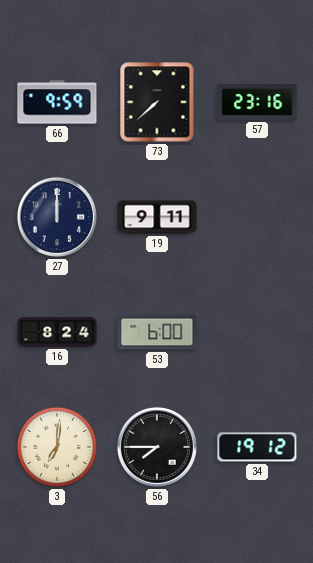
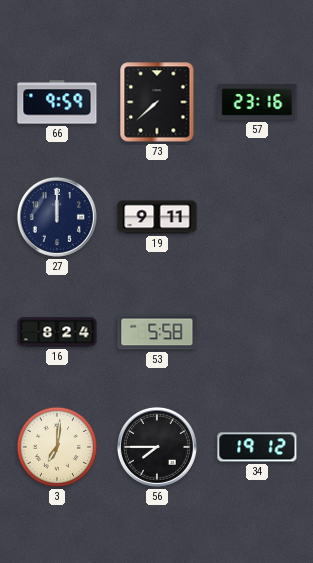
53: 6:00 -> 5:58
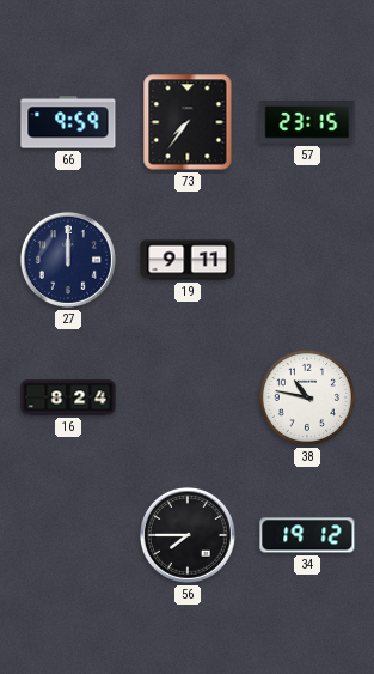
73: 7:38 -> 7:36
57: 23:16 -> 23:15
53: 5:58 -> none
38: none -> 10:47
3: 7:01 -> none
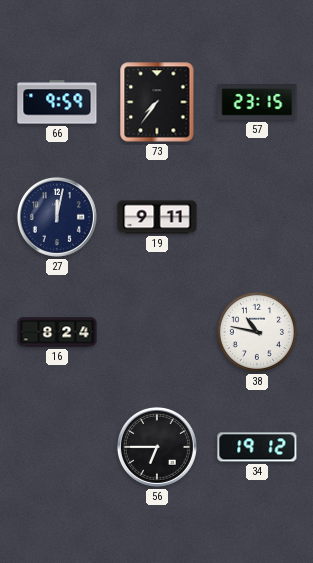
27: 12:00 -> 12:02
56: 7:45 -> 6:45
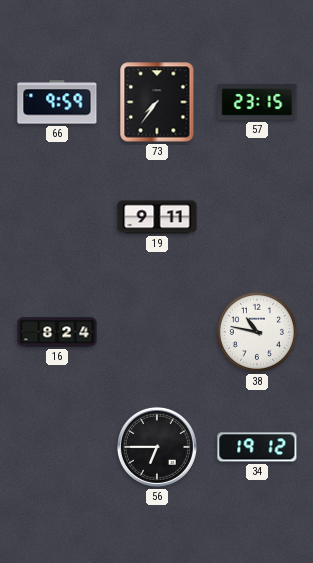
27: 12:02 -> none
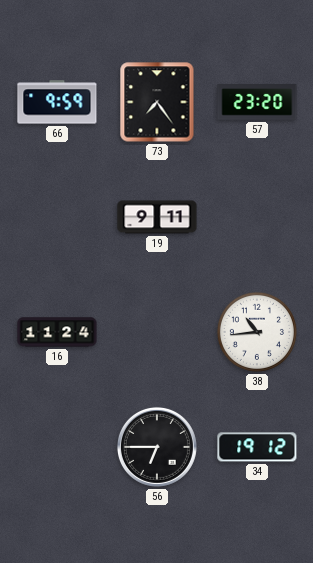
73: 7:36 -> 7:24
57: 23:15 -> 23:20
16: 8:24 -> 11:24
38: 10:47 -> 10:44
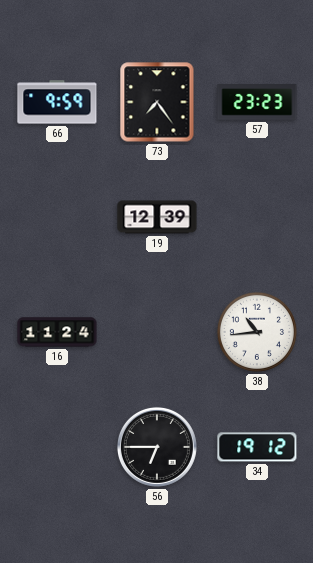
57: 23:20 -> 23:23
19: 9:11 -> 12:39
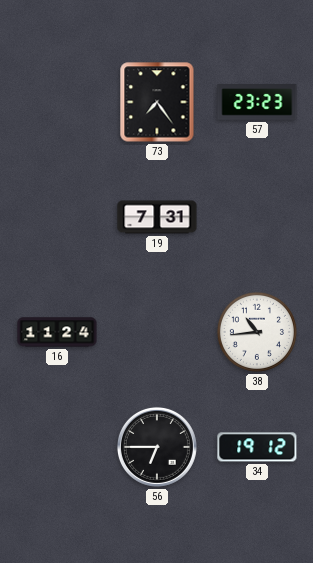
66: 9:59 -> none
19: 12:39 -> 7:31
